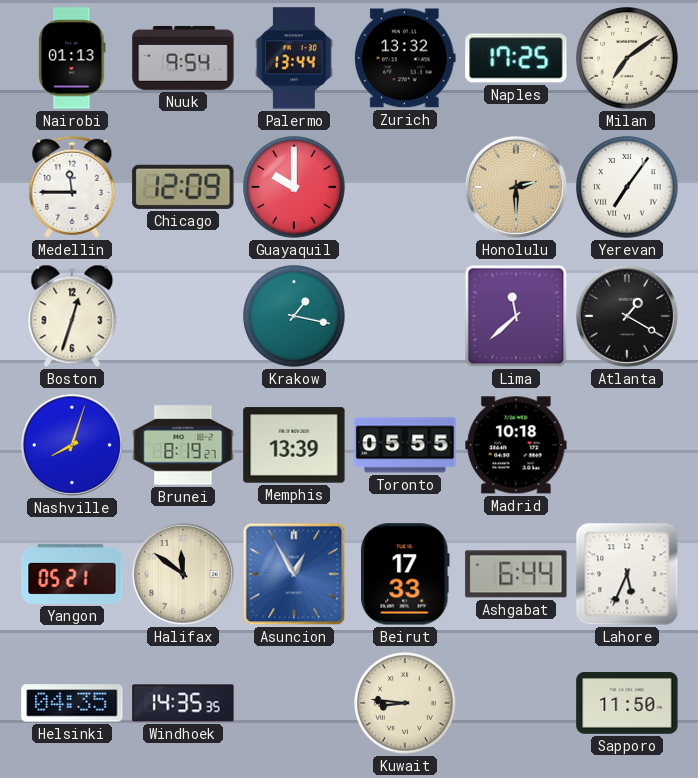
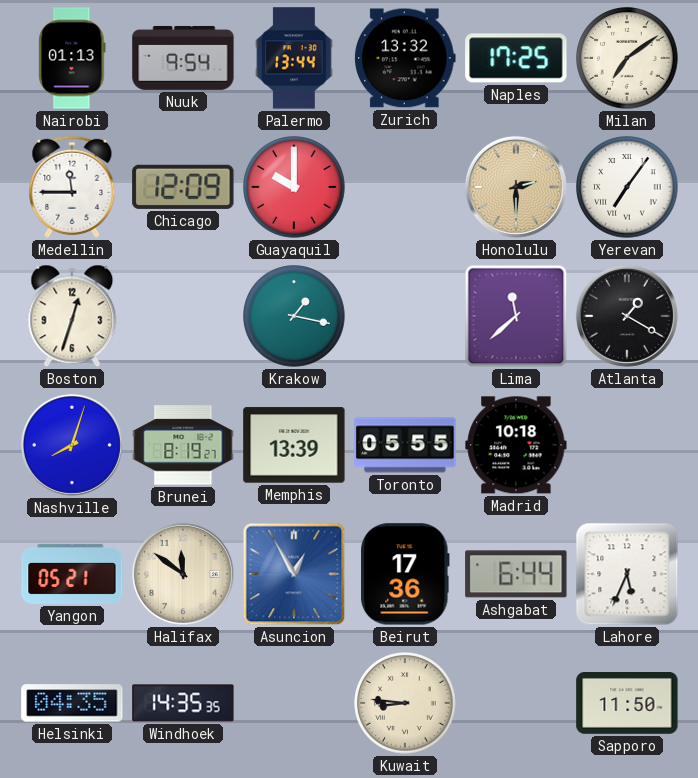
Beirut: 17:33 -> 17:36
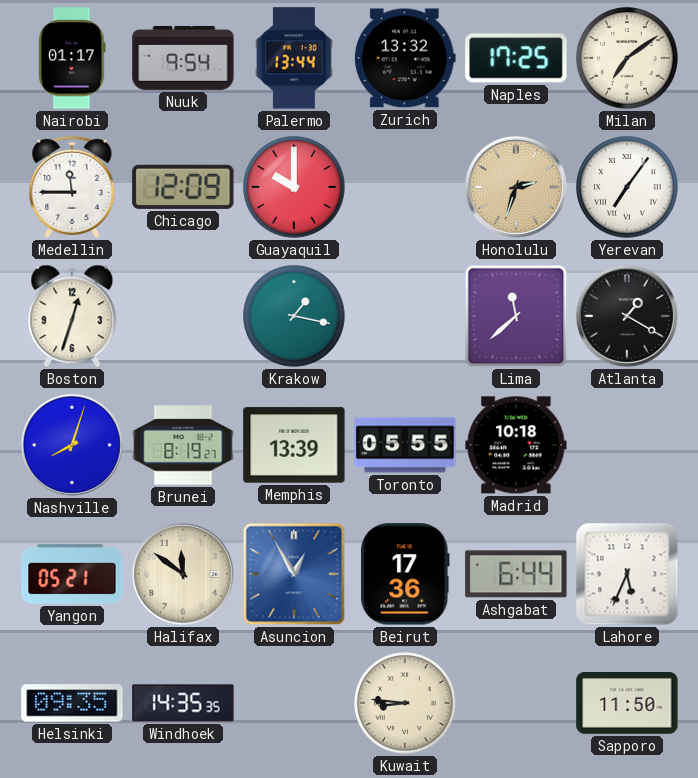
Nairobi: 01:13 -> 01:17
Honolulu: 2:30 -> 2:33
Helsinki: 04:35 -> 09:35
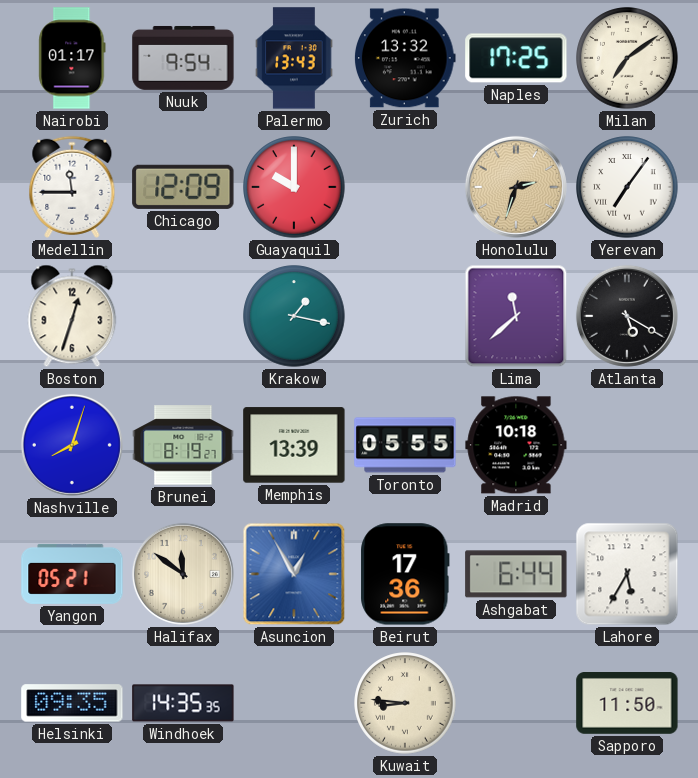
Palermo: 13:44 -> 13:43
Atlanta: 1:20 -> 5:20
Lahore: 5:34 -> 5:35
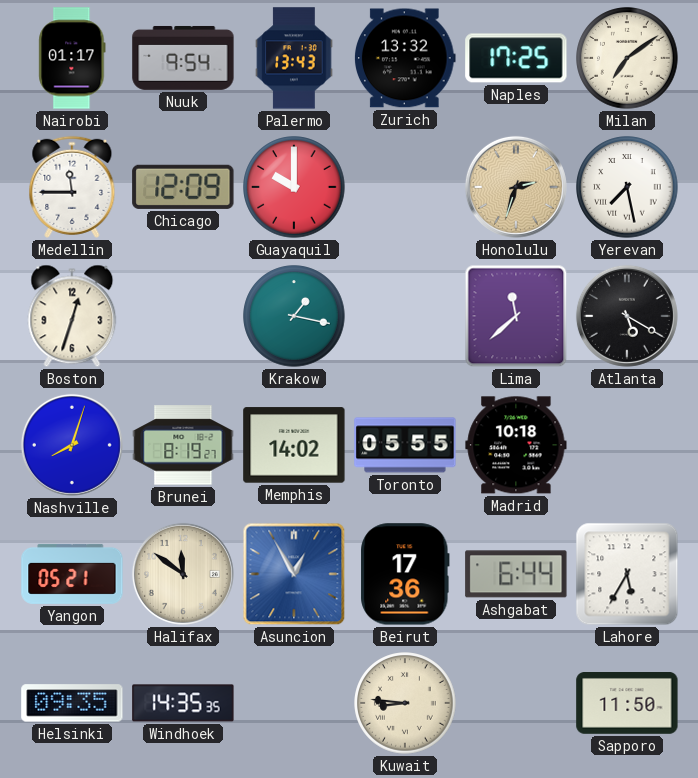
Yerevan: 7:06 -> 7:28
Memphis: 13:39 -> 14:02
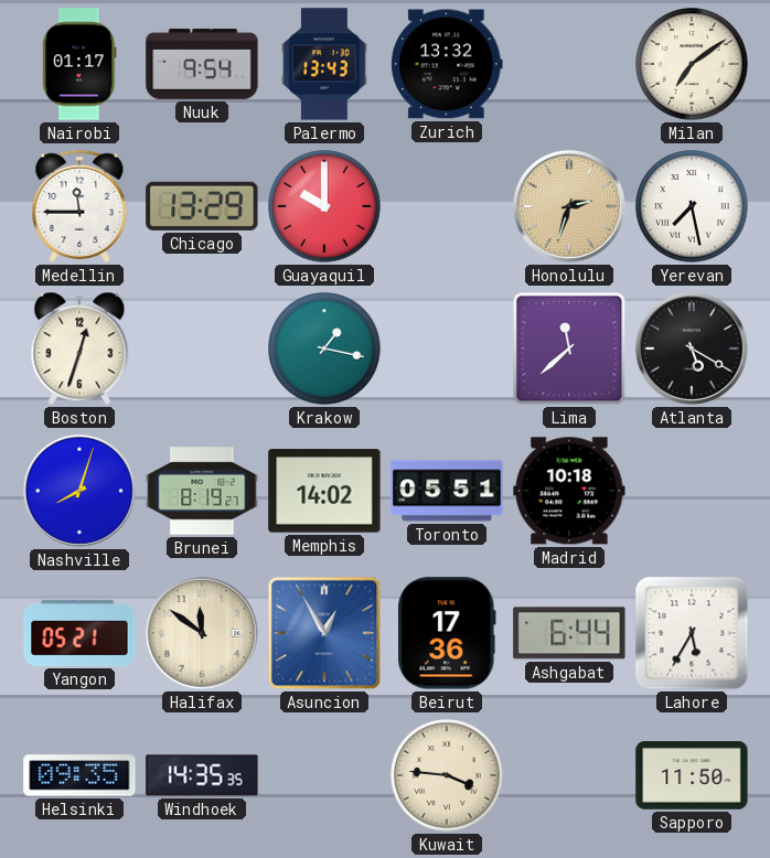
Naples: 17:25 -> none
Chicago: 12:09 -> 13:29
Toronto: 05:55 -> 05:51
Kuwait: 8:46 -> 3:46
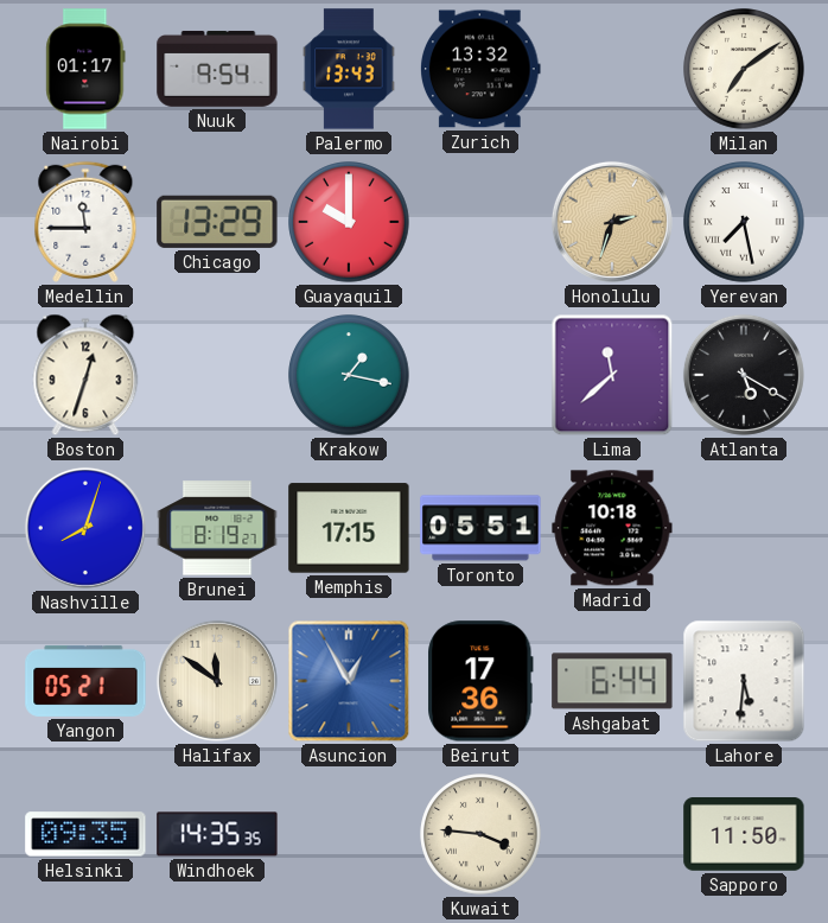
Memphis: 14:02 -> 17:15
Lahore: 5:35 -> 5:31
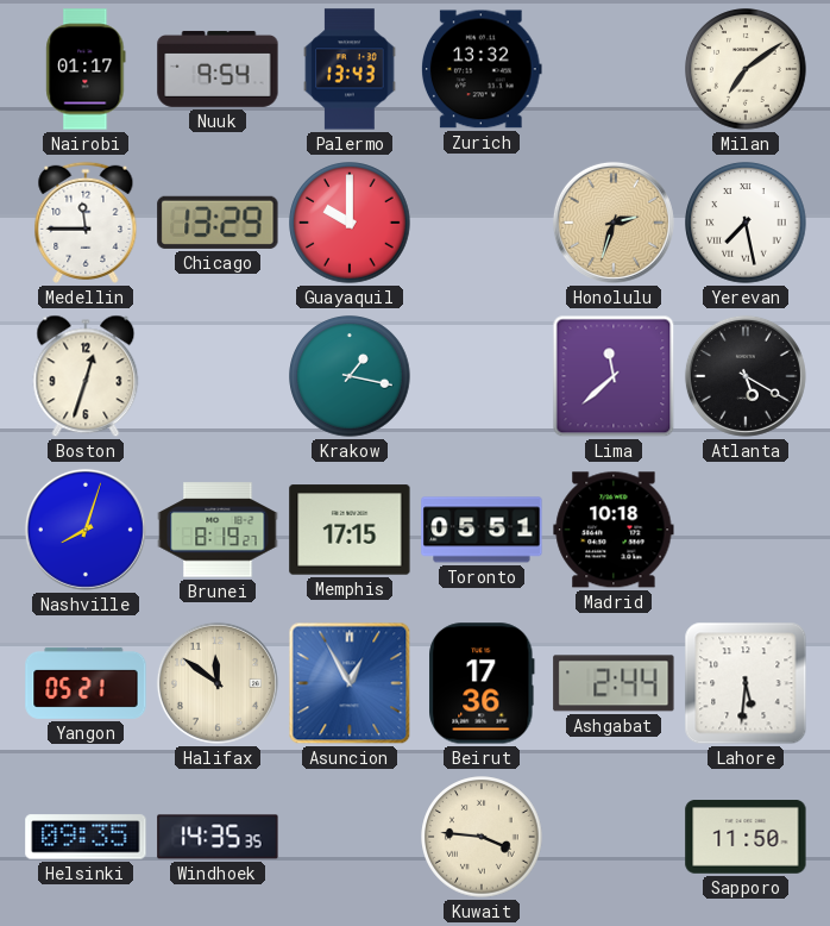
Ashgabat: 6:44 -> 2:44
